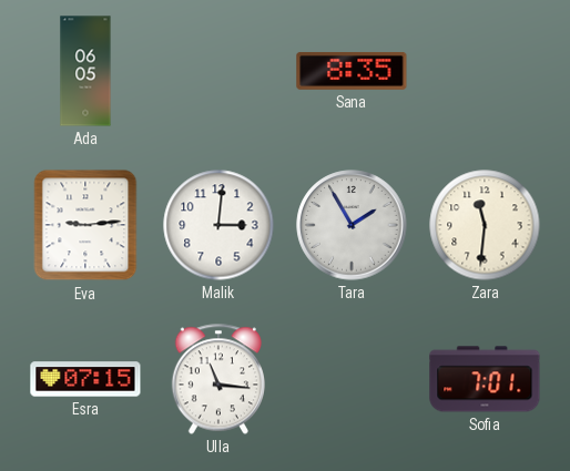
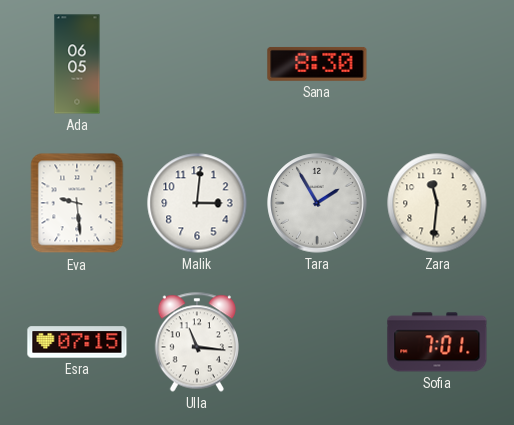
Sana: 8:35 -> 8:30
Eva: 9:14 -> 9:29
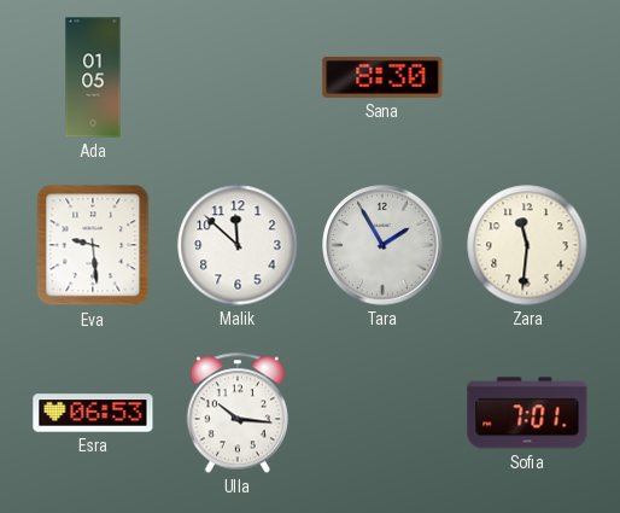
Ada: 06:05 -> 01:05
Malik: 3:01 -> 11:52
Esra: 07:15 -> 06:53
Ulla: 11:16 -> 10:16
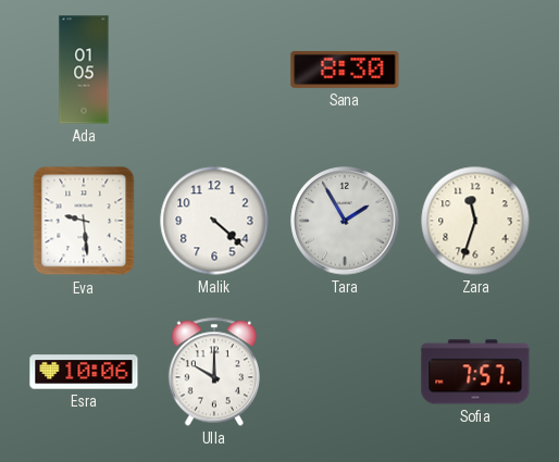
Malik: 11:52 -> 4:22
Zara: 11:31 -> 11:33
Esra: 06:53 -> 10:06
Ulla: 10:16 -> 10:00
Sofia: 7:01 -> 7:57
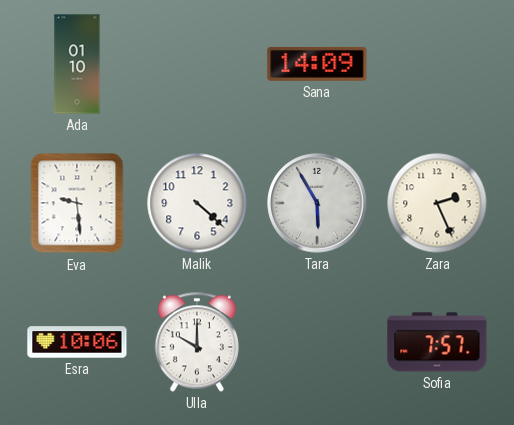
Ada: 01:05 -> 01:10
Sana: 8:30 -> 14:09
Tara: 1:55 -> 5:55
Zara: 11:33 -> 2:26
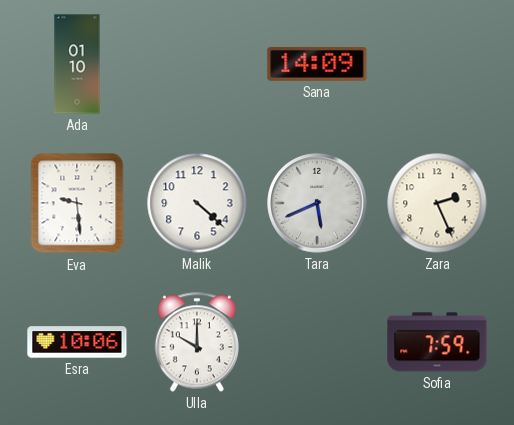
Tara: 5:55 -> 5:41
Sofia: 7:57 -> 7:59
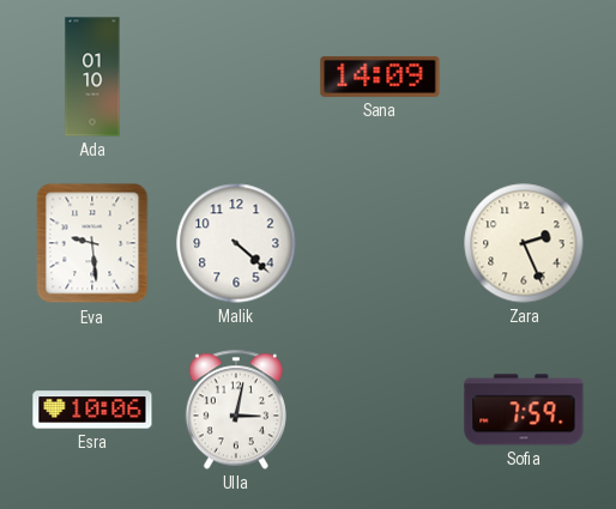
Tara: 5:41 -> none
Ulla: 10:00 -> 3:02
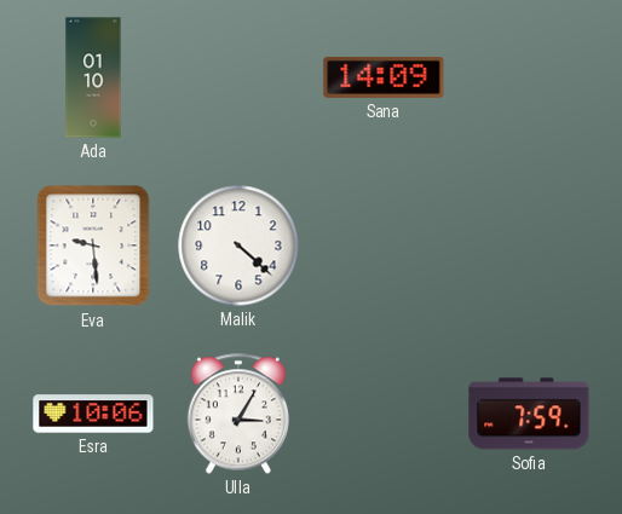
Zara: 2:26 -> none
Ulla: 3:02 -> 3:05
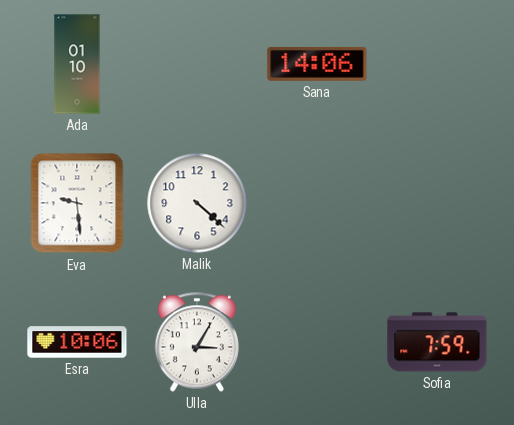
Sana: 14:09 -> 14:06
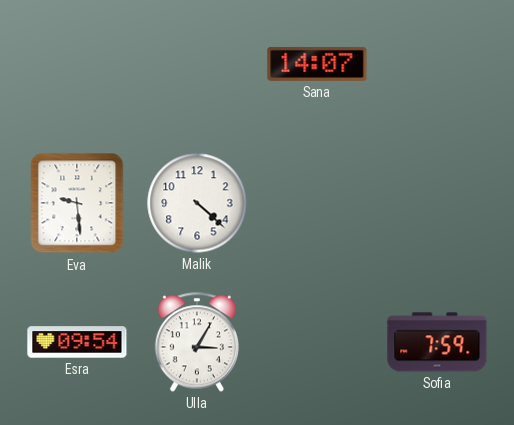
Ada: 01:10 -> none
Sana: 14:06 -> 14:07
Esra: 10:06 -> 09:54
